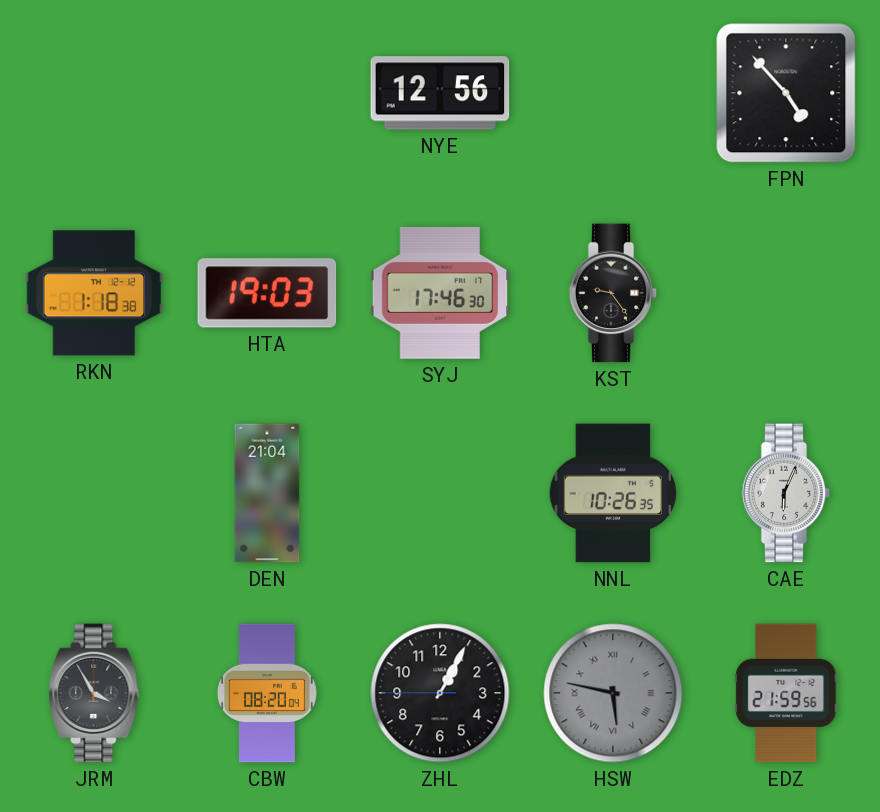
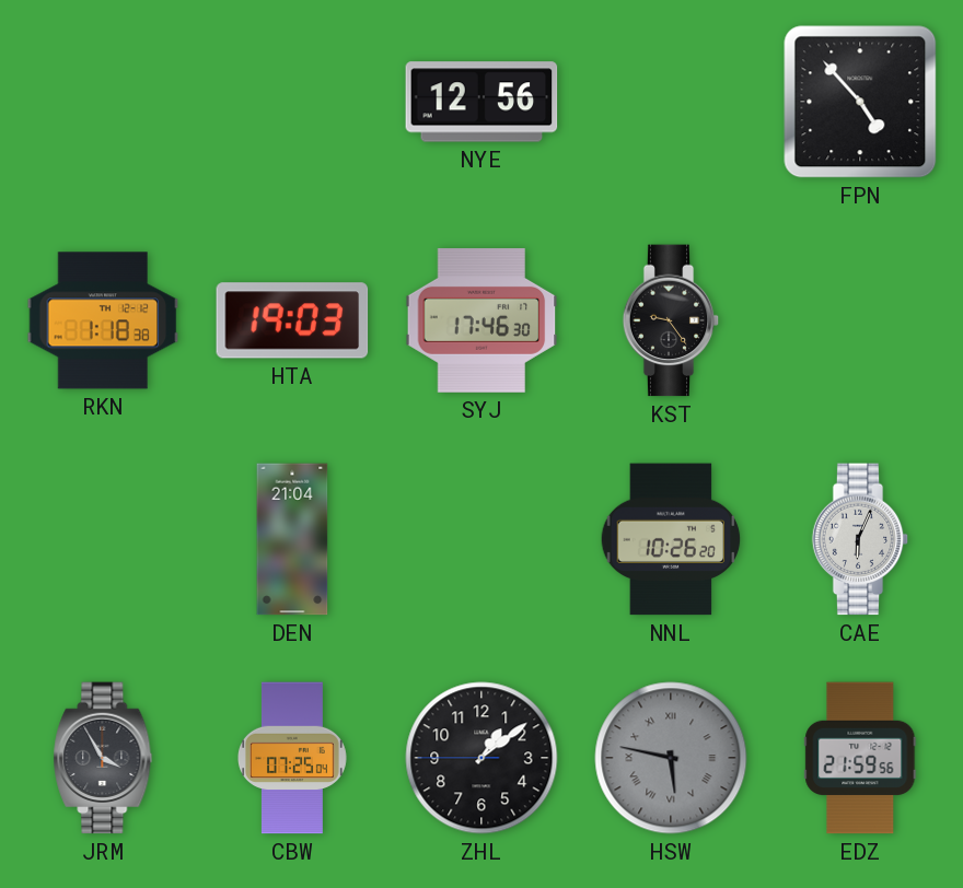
NNL: 10:26:35 -> 10:26:20
CBW: 08:20 -> 07:25
ZHL: 1:04 -> 1:08
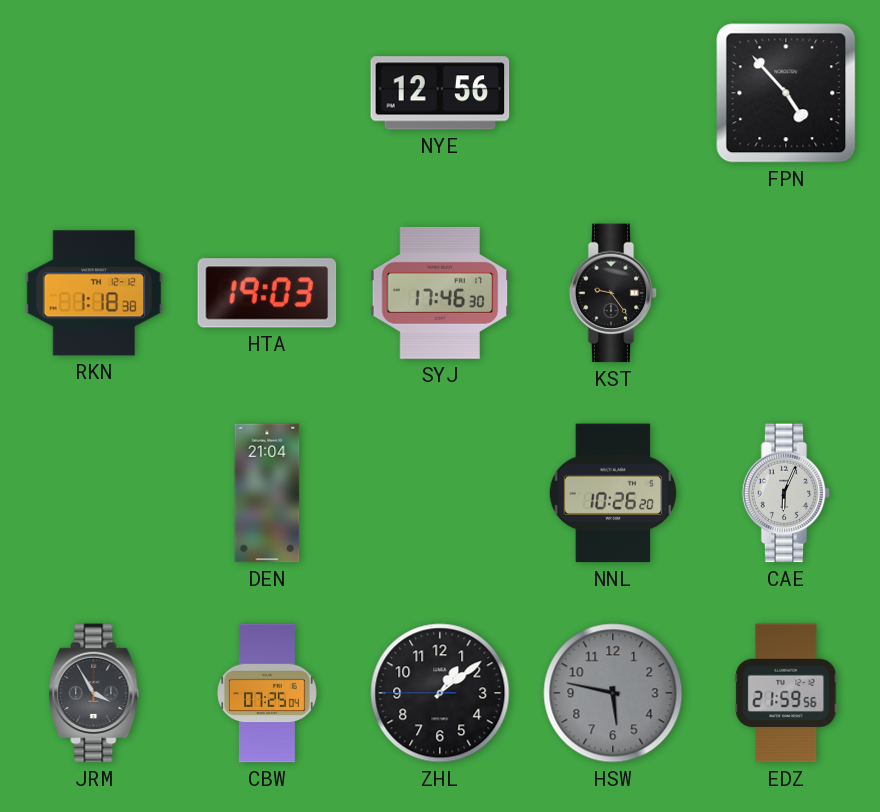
HSW numerals: Roman -> Arabic
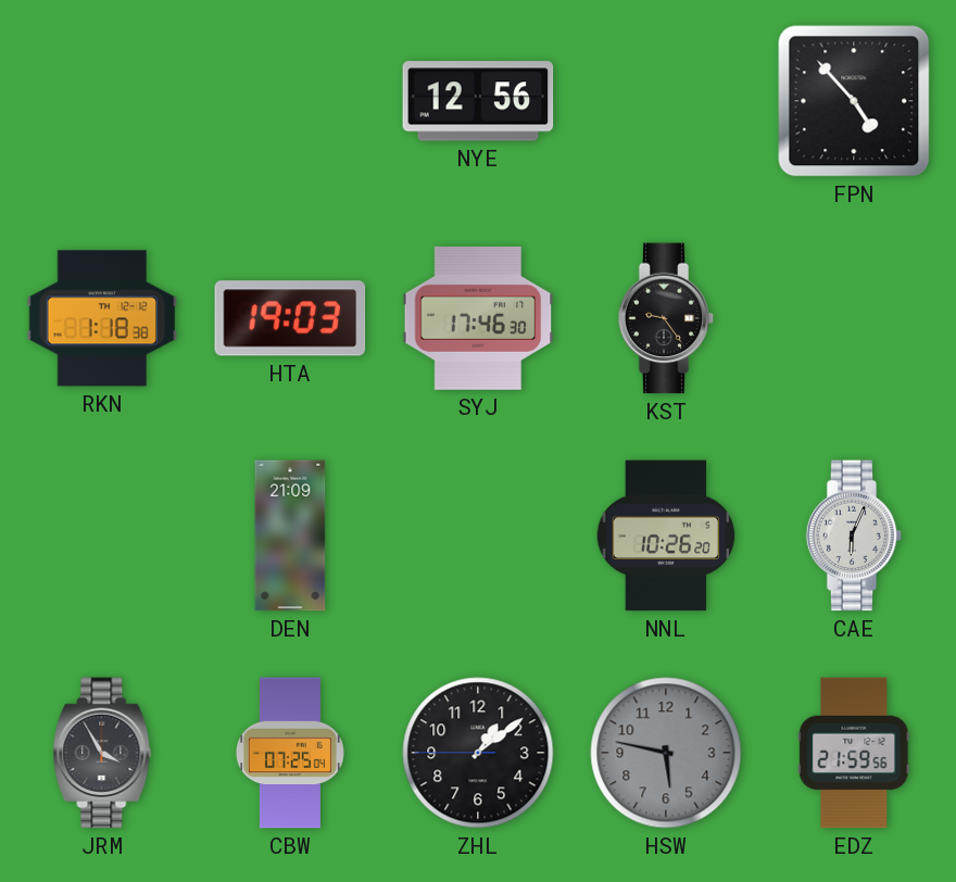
DEN: 21:04 -> 21:09
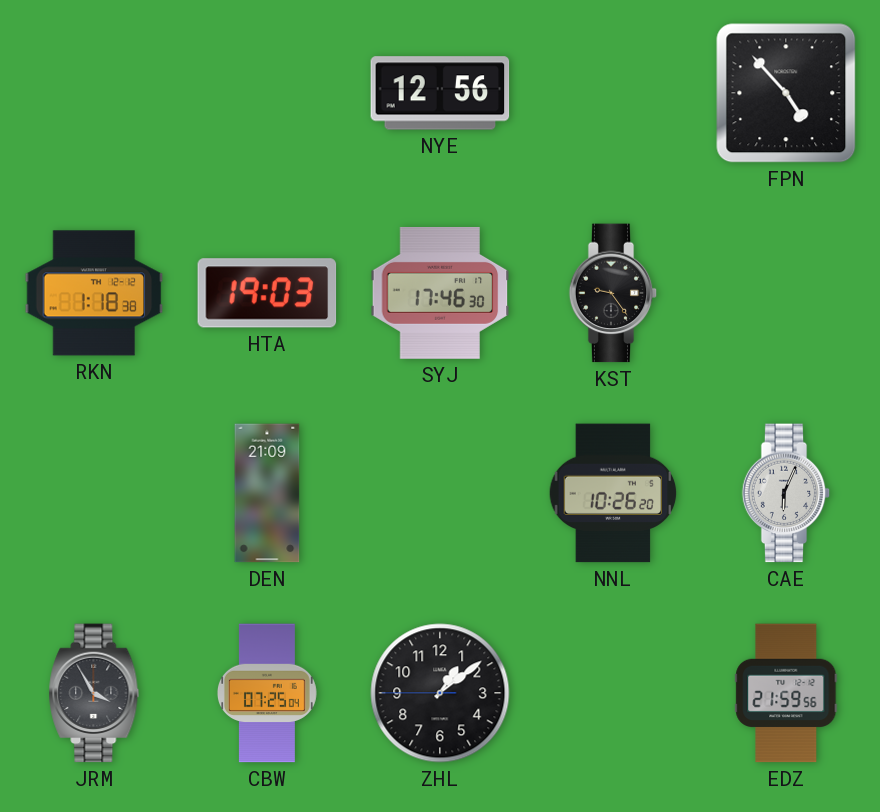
HSW: 5:47 -> none
